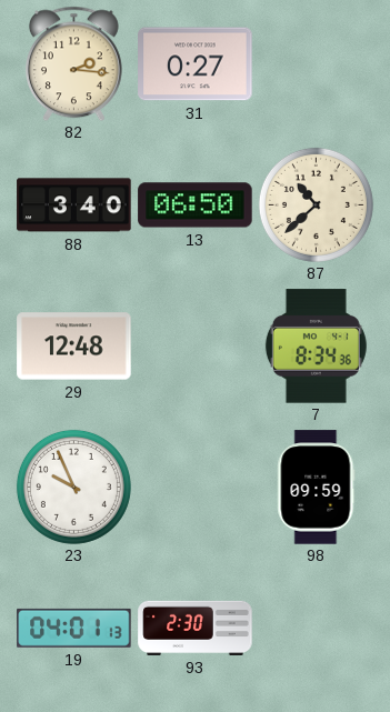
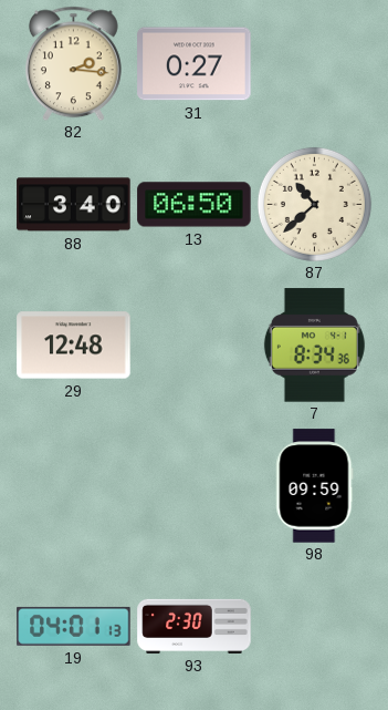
23: 9:56 -> none
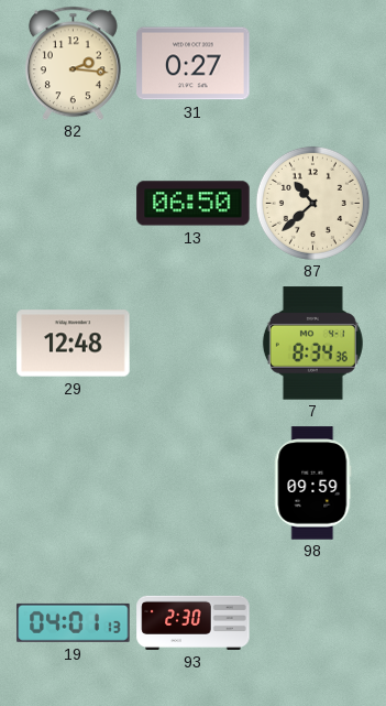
88: 3:40 -> none
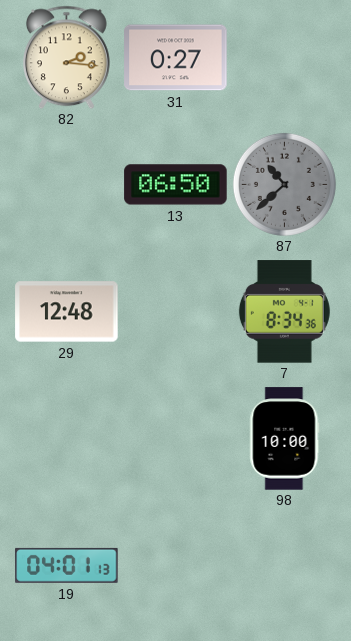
87 dial: cream -> grey
98: 09:59 -> 10:00
93: 2:30 -> none
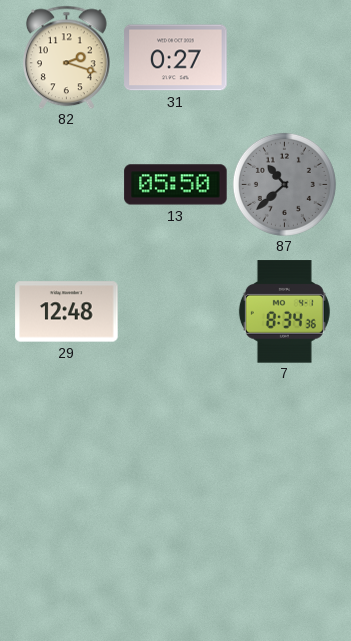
82: 2:16 -> 2:18
13: 06:50 -> 05:50
98: 10:00 -> none
19: 04:01 -> none
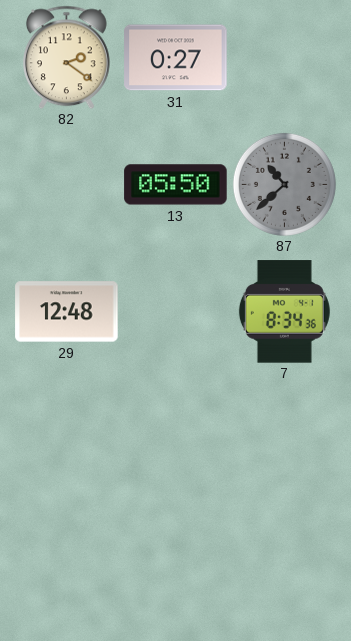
82: 2:18 -> 2:21
